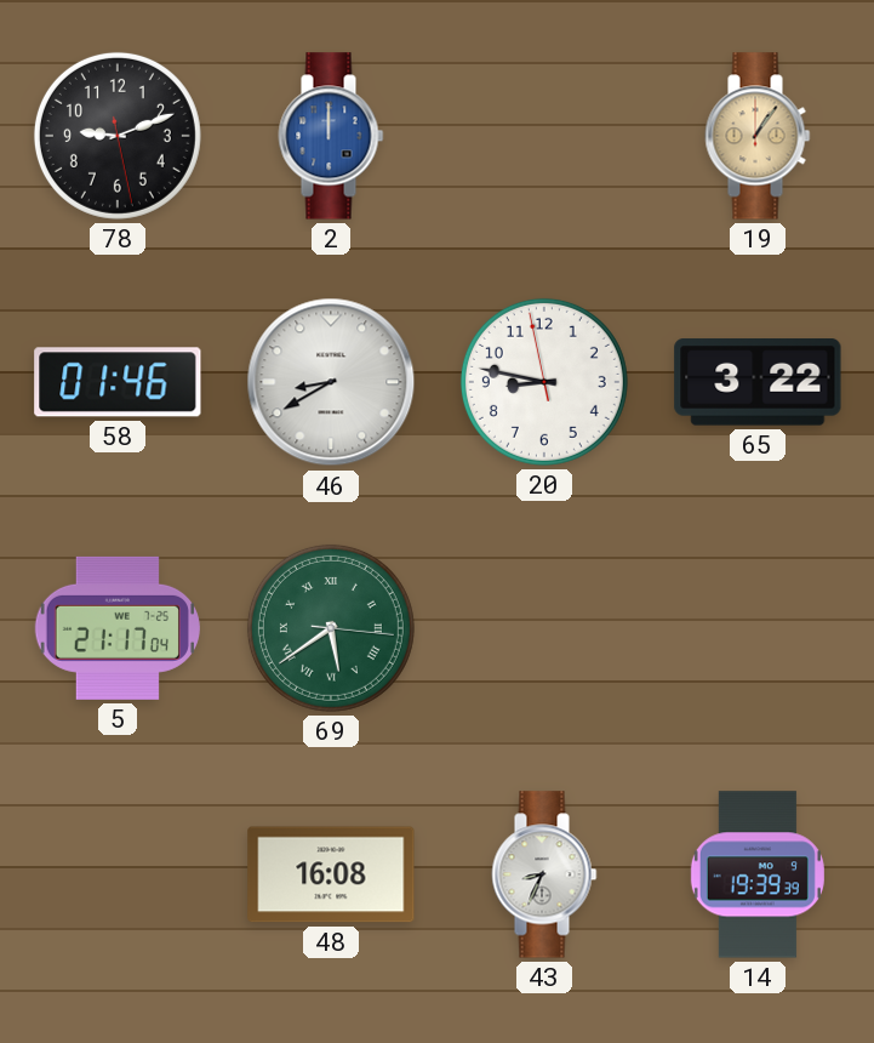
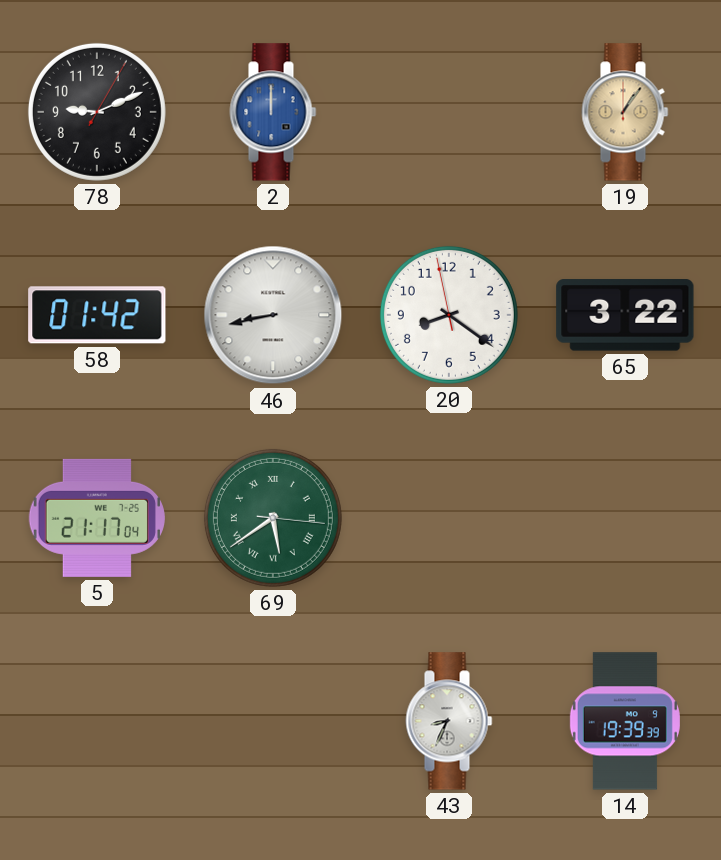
78: 9:11:28 -> 9:11:05
58: 01:46 -> 01:42
46: 8:40 -> 8:43
20: 8:46 -> 8:20
48: 16:08 -> none
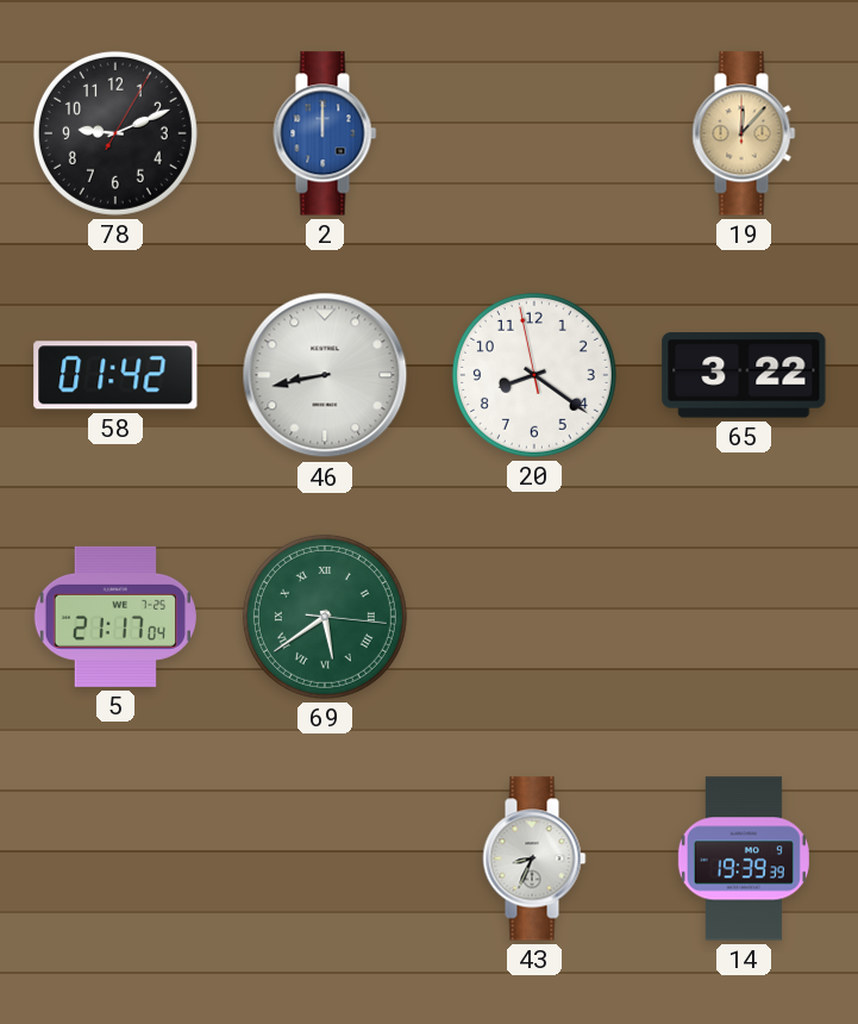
19: 1:06 -> 12:07
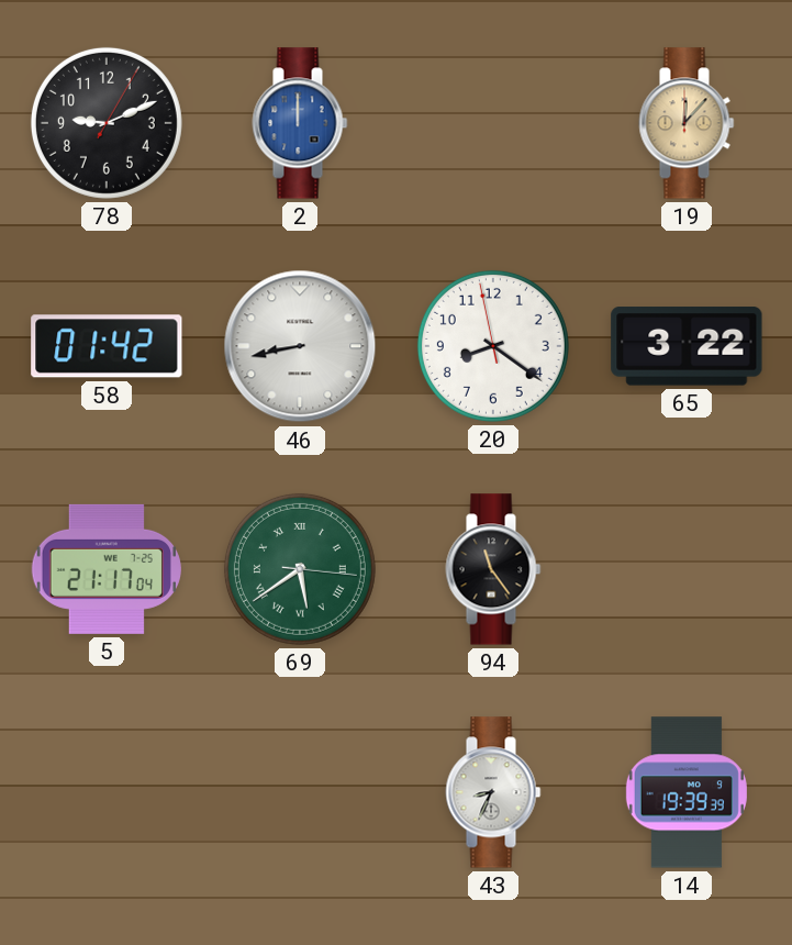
94: none -> 11:24
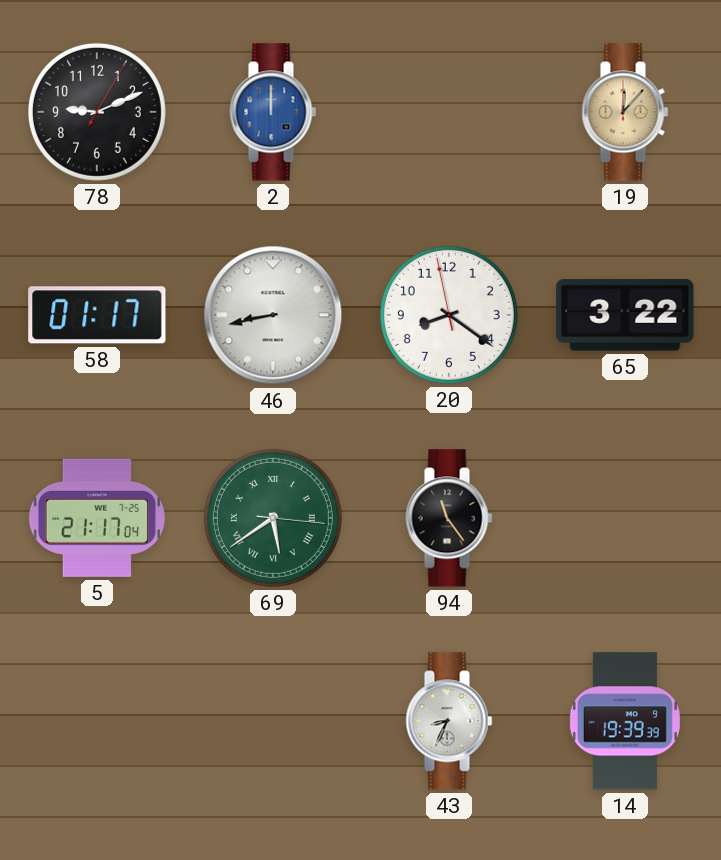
58: 01:42 -> 01:17
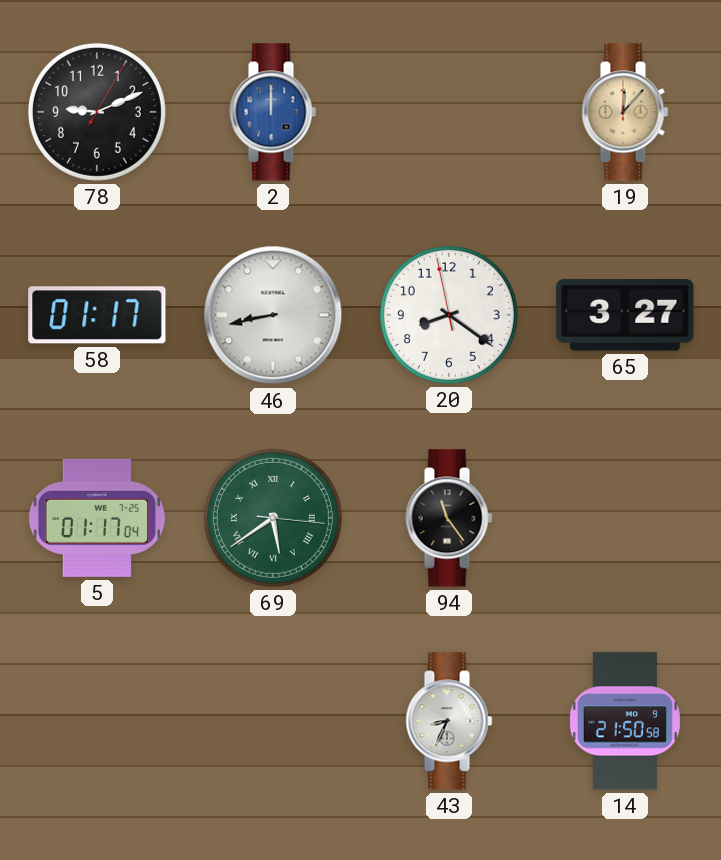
65: 3:22 -> 3:27
5: 21:17 -> 01:17
14: 19:39 -> 21:50
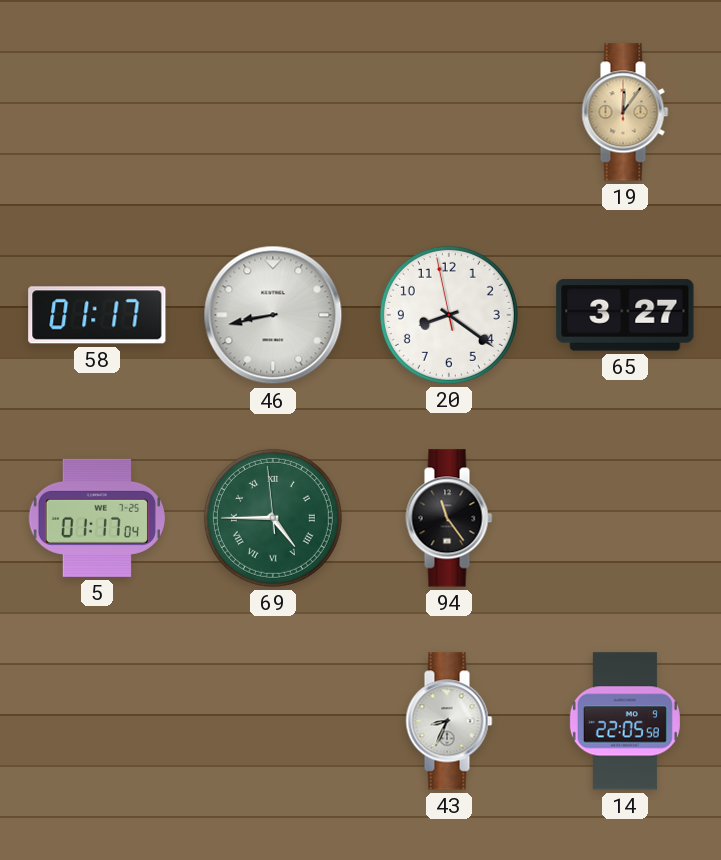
78: 9:11 -> none
2: 12:00 -> none
19: 12:07 -> 12:06
69: 5:39 -> 4:44
14: 21:50 -> 22:05
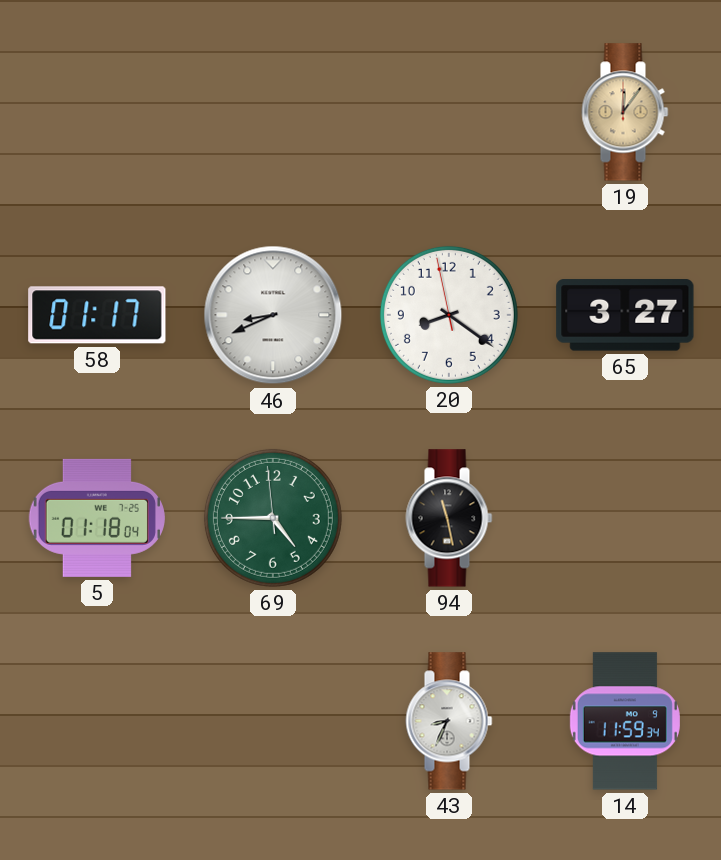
46: 8:43 -> 8:41
5: 01:17 -> 01:18
69 numerals: Roman -> Arabic
94: 11:24 -> 11:28
14: 22:05 -> 11:59
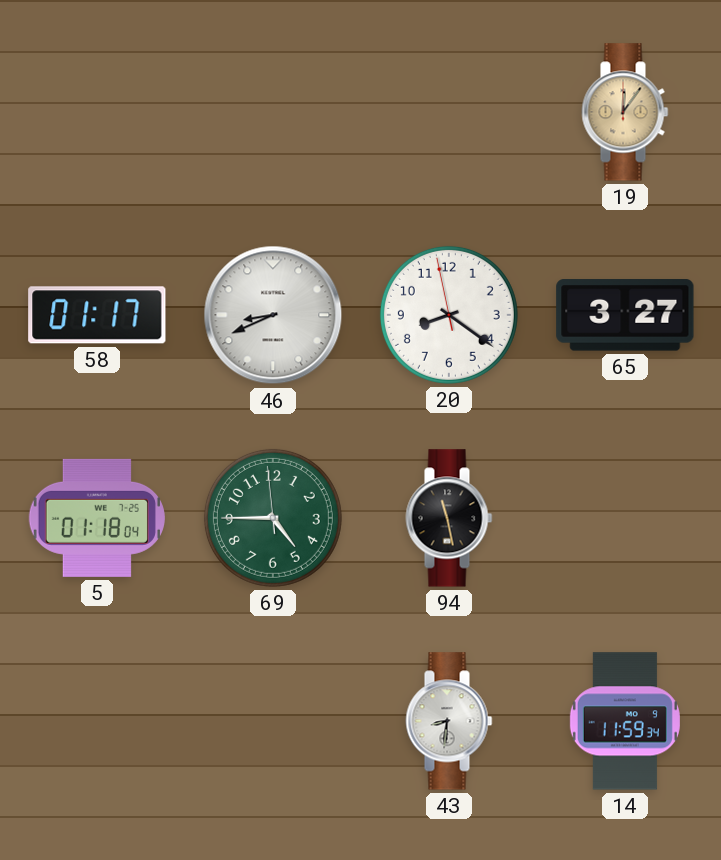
43: 8:34 -> 8:31
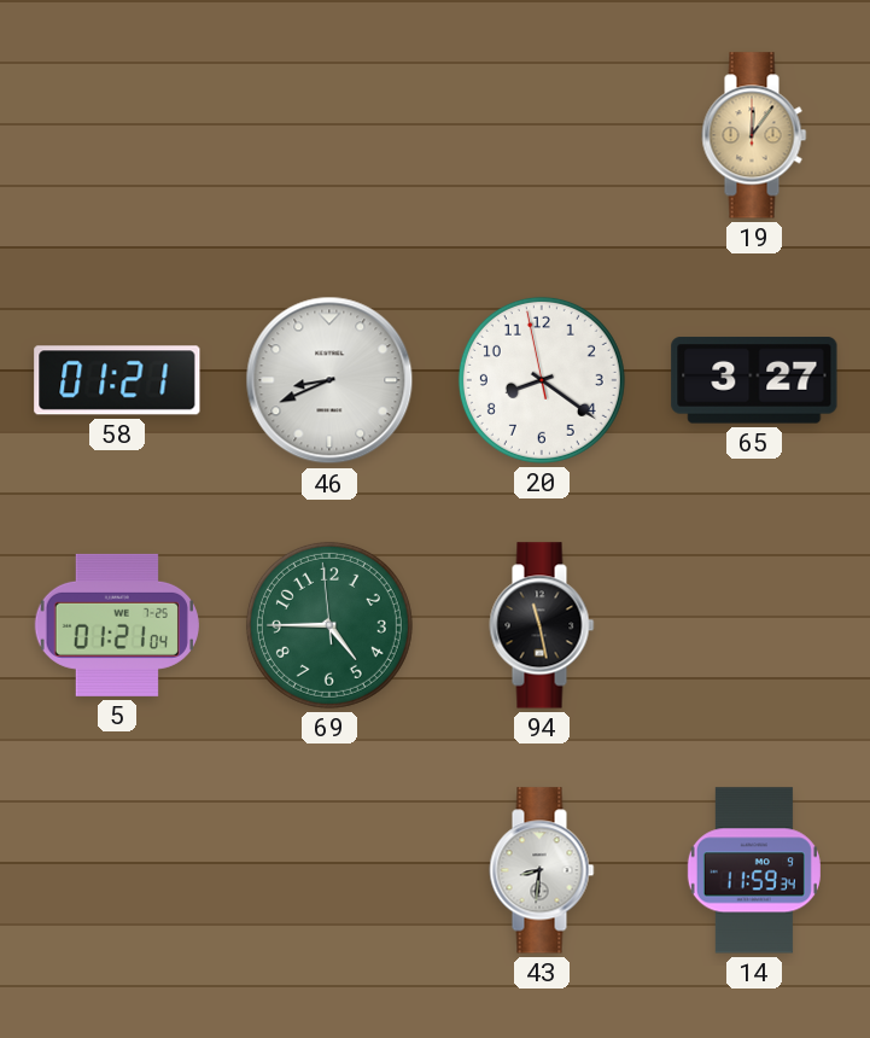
58: 01:17 -> 01:21
5: 01:18 -> 01:21
